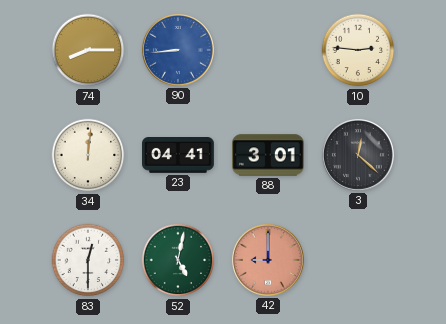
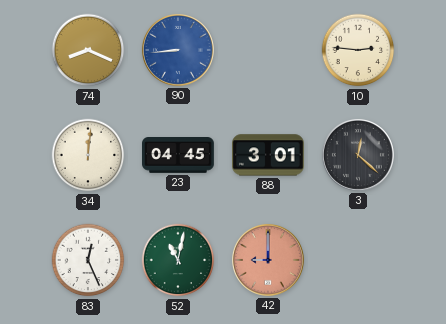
74: 8:15 -> 8:19
23: 04:41 -> 04:45
83: 12:30 -> 12:26
52: 5:02 -> 11:02
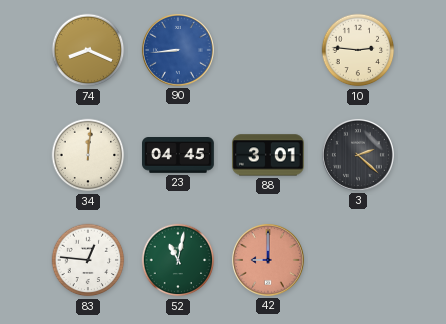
3: 12:22 -> 2:22
83: 12:26 -> 12:46
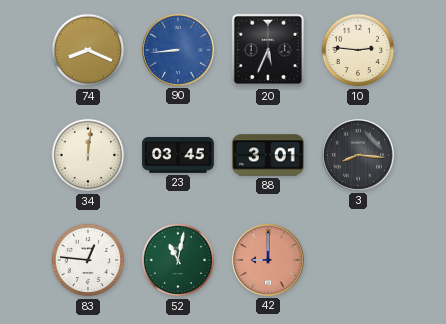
20: none -> 5:34
23: 04:45 -> 03:45
3: 2:22 -> 8:16
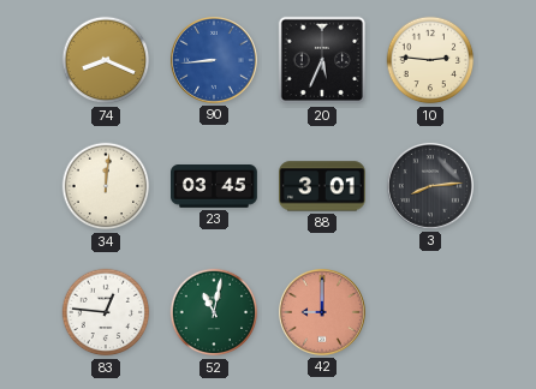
3: 8:16 -> 8:14
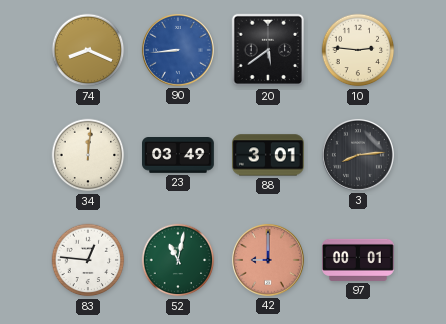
20: 5:34 -> 5:39
23: 03:45 -> 03:49
97: none -> 00:01
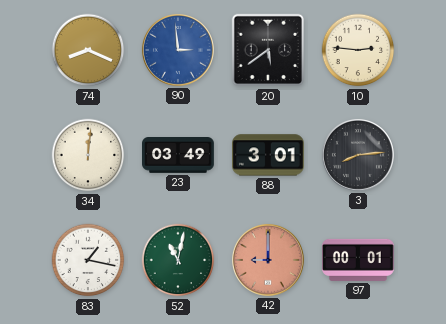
90: 8:44 -> 2:59
83: 12:46 -> 1:17
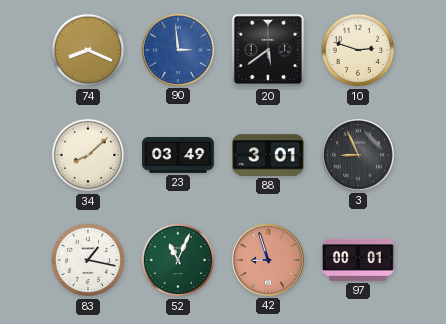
10: 2:46 -> 2:48
34: 12:01 -> 8:08
3: 8:14 -> 8:56
52: 11:02 -> 11:04
42: 9:00 -> 8:57
